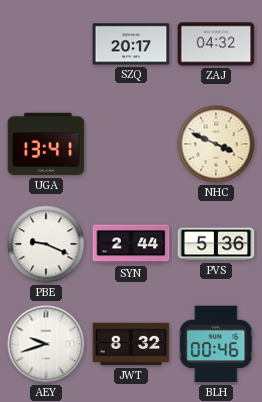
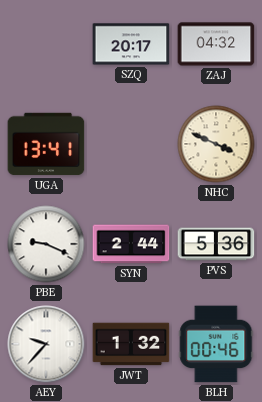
AEY: 9:42 -> 9:37
JWT: 8:32 -> 1:32
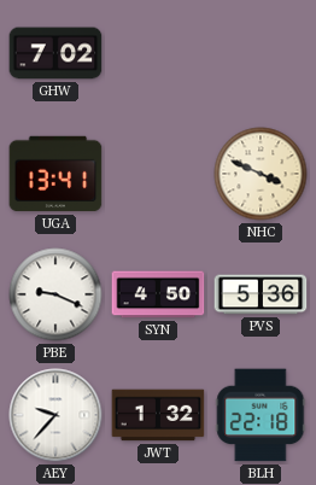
GHW: none -> 7:02
SZQ: 20:17 -> none
ZAJ: 04:32 -> none
SYN: 2:44 -> 4:50
BLH: 00:46 -> 22:18
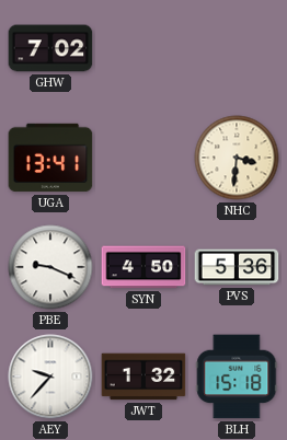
NHC: 3:49 -> 3:31
BLH: 22:18 -> 15:18
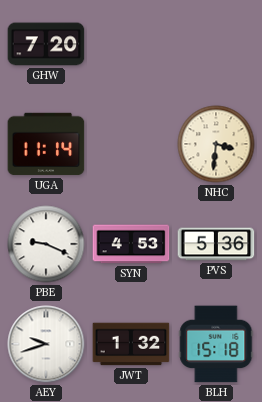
GHW: 7:02 -> 7:20
UGA: 13:41 -> 11:14
SYN: 4:50 -> 4:53
AEY: 9:37 -> 9:42
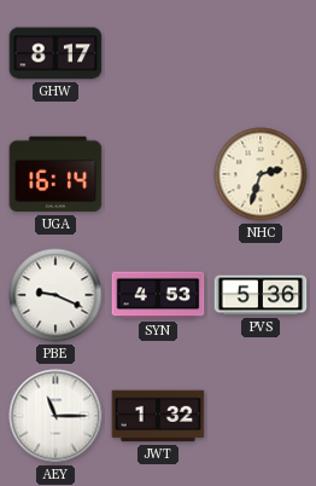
GHW: 7:20 -> 8:17
UGA: 11:14 -> 16:14
NHC: 3:31 -> 2:33
AEY: 9:42 -> 11:15
BLH: 15:18 -> none
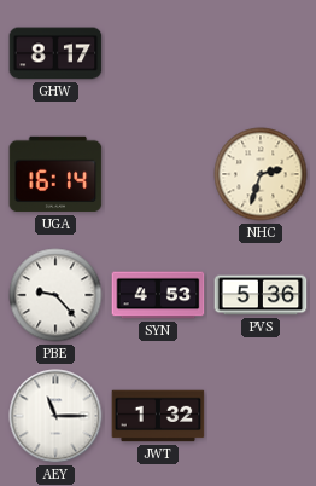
PBE: 9:19 -> 9:23
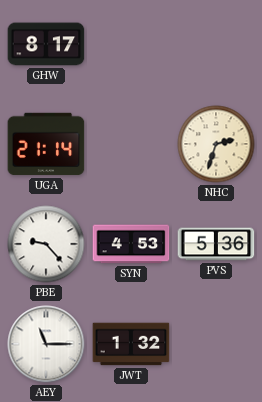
UGA: 16:14 -> 21:14
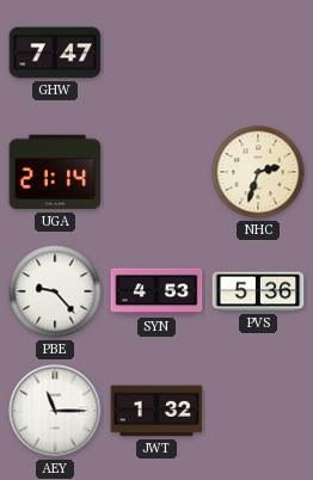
GHW: 8:17 -> 7:47
